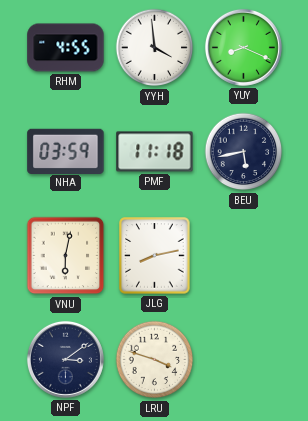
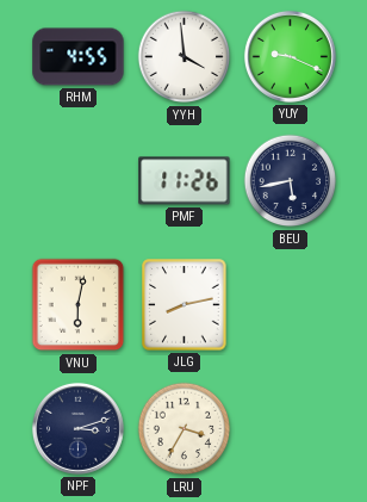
YUY: 8:19 -> 9:19
NHA: 03:59 -> none
PMF: 11:18 -> 11:26
NPF: 3:09 -> 3:12
LRU: 3:48 -> 3:35
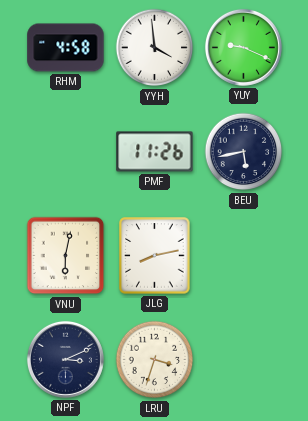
RHM: 4:55 -> 4:58
NPF: 3:12 -> 3:11
LRU: 3:35 -> 3:33
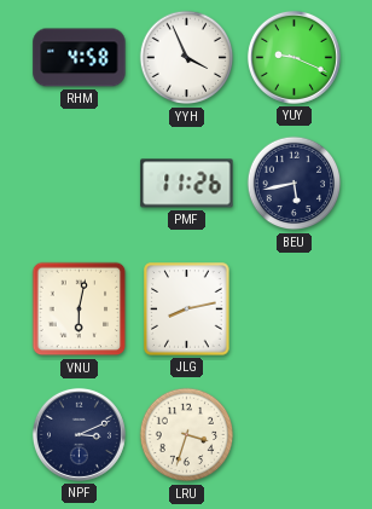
YYH: 3:59 -> 3:56
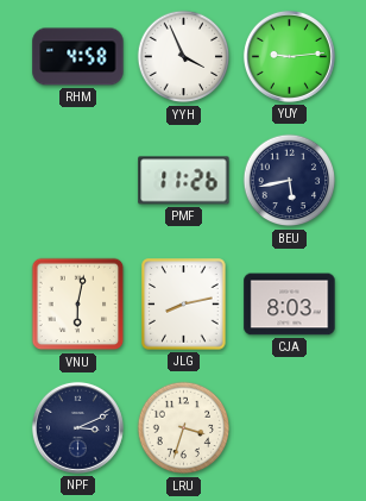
YUY: 9:19 -> 9:14
CJA: none -> 8:03
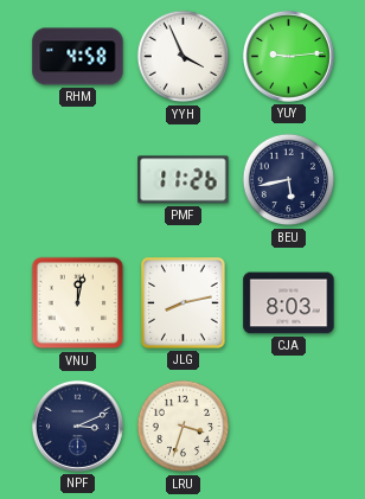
VNU: 6:02 -> 12:02
